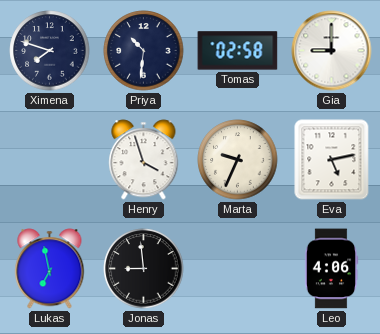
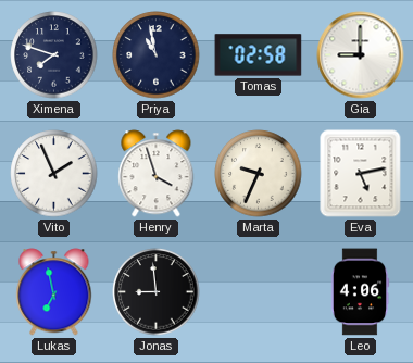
Priya: 10:31 -> 10:58
Vito: none -> 1:56
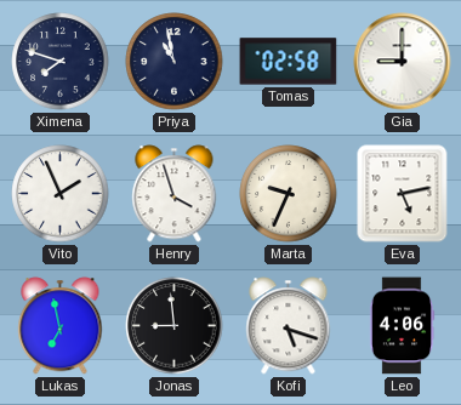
Kofi: none -> 5:18
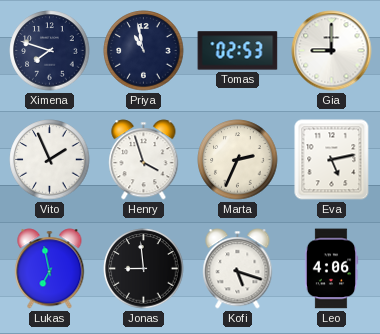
Tomas: 02:58 -> 02:53
Marta: 9:34 -> 2:34
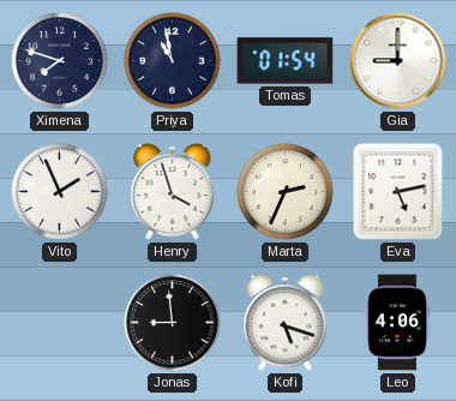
Tomas: 02:53 -> 01:54
Lukas: 6:58 -> none
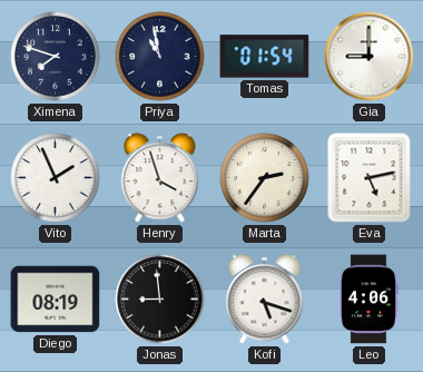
Marta: 2:34 -> 2:36
Diego: none -> 08:19
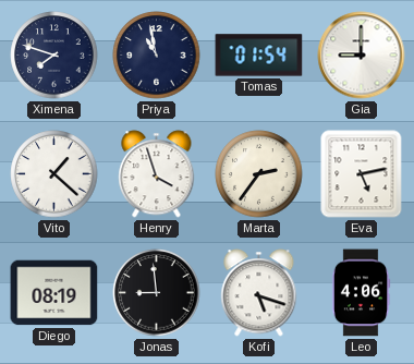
Vito: 1:56 -> 1:22
